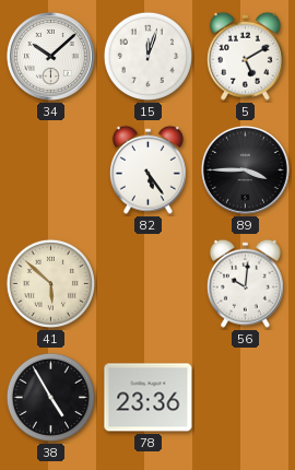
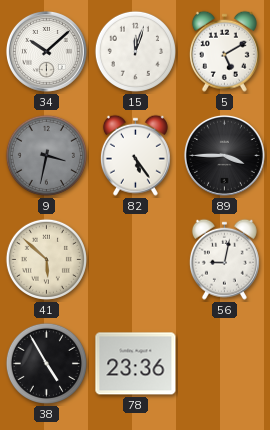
9: none -> 3:32
56: 10:01 -> 9:02
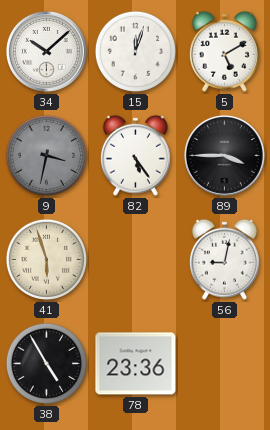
41: 5:52 -> 5:57
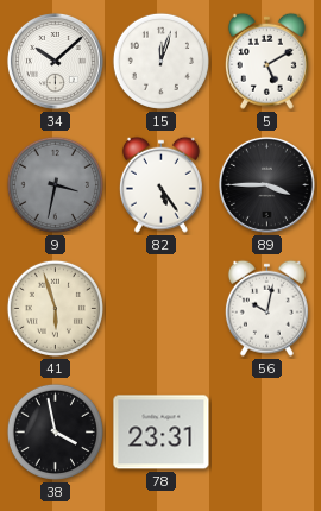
56: 9:02 -> 10:02
38: 4:55 -> 3:58
78: 23:36 -> 23:31
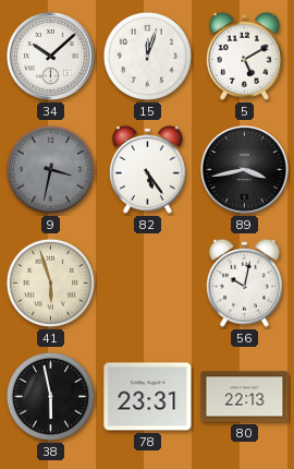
89: 3:45 -> 3:43
38: 3:58 -> 5:58
80: none -> 22:13
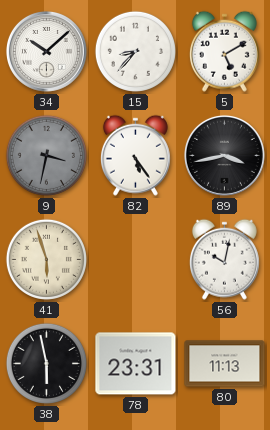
15: 12:03 -> 8:37
80: 22:13 -> 11:13
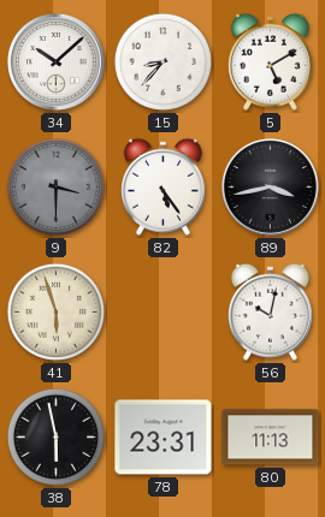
9: 3:32 -> 3:30
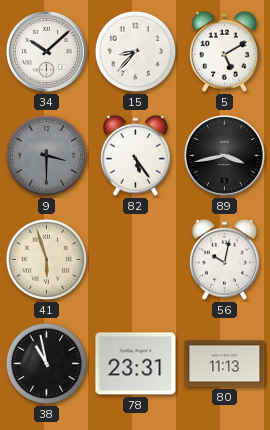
38: 5:58 -> 10:58
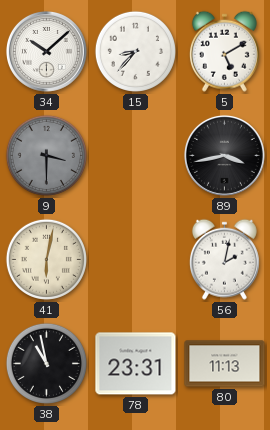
82: 5:24 -> none
41: 5:57 -> 6:02
56: 10:02 -> 2:02
